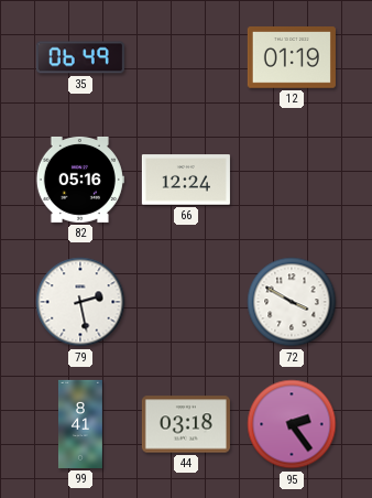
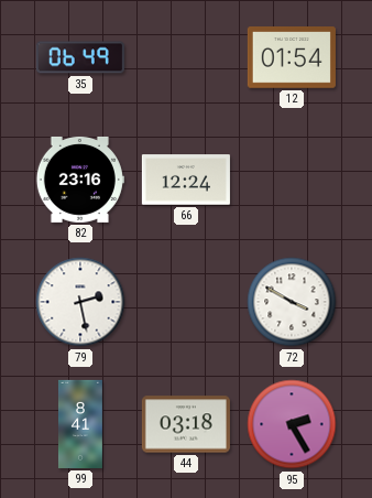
12: 01:19 -> 01:54
82: 05:16 -> 23:16
95: 2:24 -> 2:25
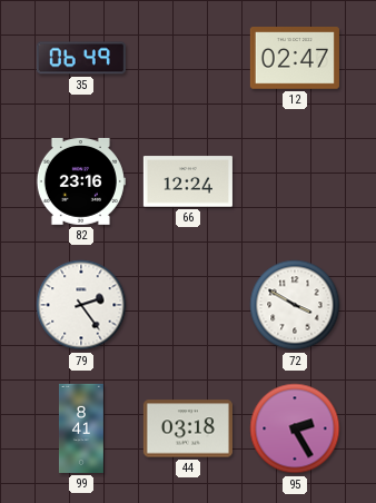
12: 01:54 -> 02:47
79: 2:28 -> 2:24
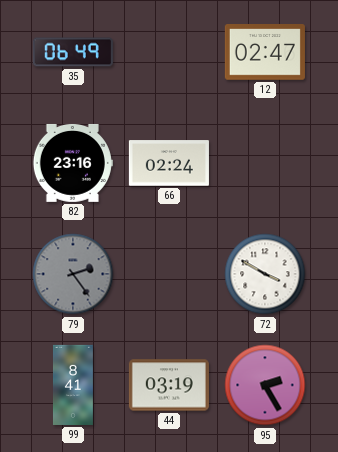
66: 12:24 -> 02:24
79 dial: white -> grey
44: 03:18 -> 03:19
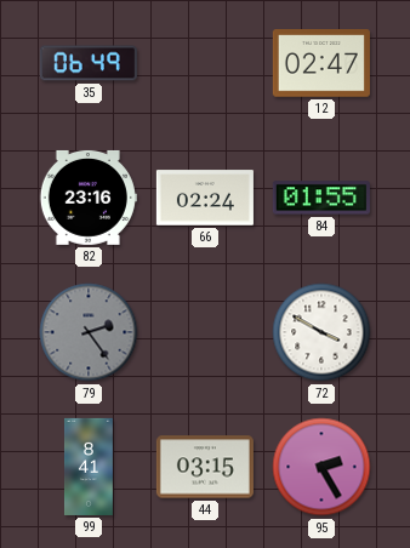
84: none -> 01:55
44: 03:19 -> 03:15
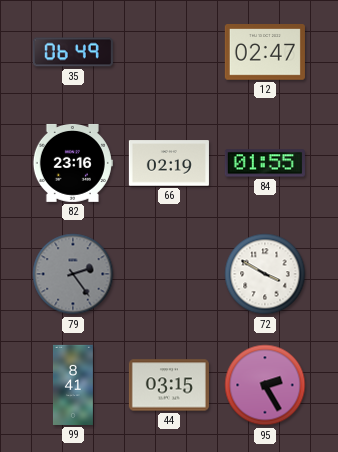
66: 02:24 -> 02:19
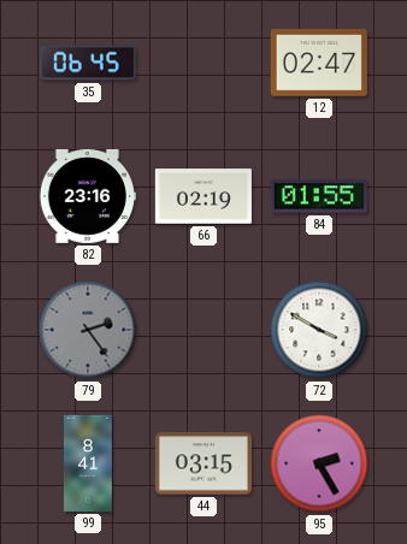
35: 06:49 -> 06:45
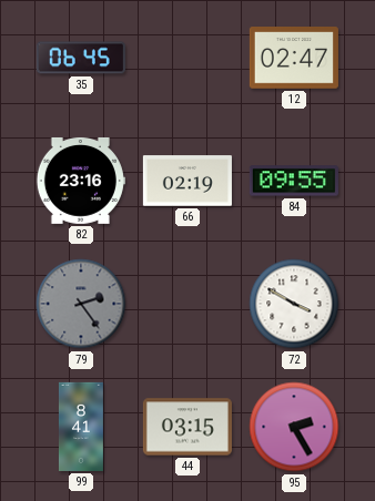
84: 01:55 -> 09:55
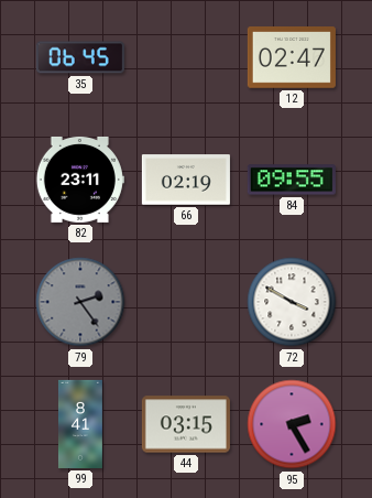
82: 23:16 -> 23:11
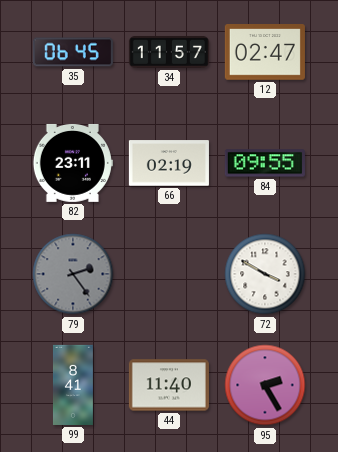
34: none -> 11:57
44: 03:15 -> 11:40
